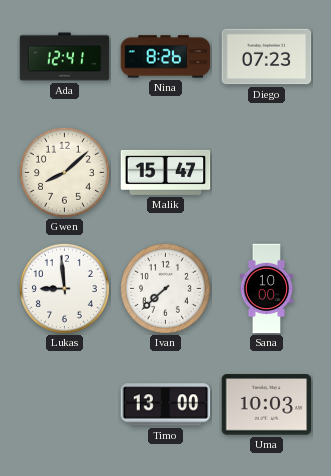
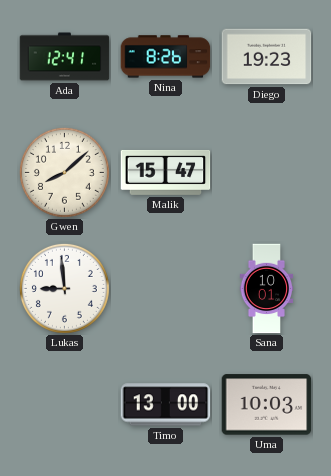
Diego: 07:23 -> 19:23
Ivan: 7:38 -> none
Sana: 10:00 -> 10:01
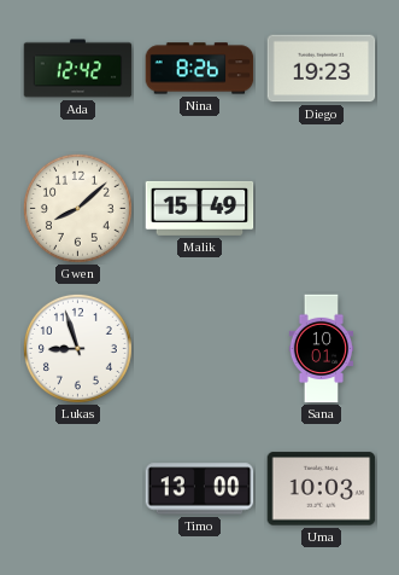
Ada: 12:41 -> 12:42
Malik: 15:47 -> 15:49
Lukas: 8:59 -> 8:57
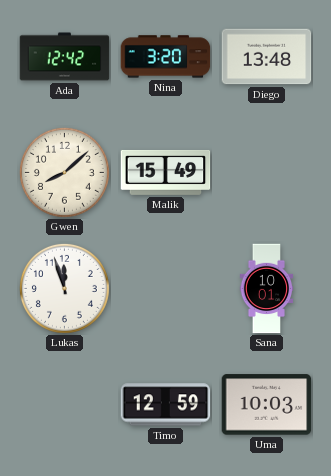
Nina: 8:26 -> 3:20
Diego: 19:23 -> 13:48
Lukas: 8:57 -> 11:57
Timo: 13:00 -> 12:59
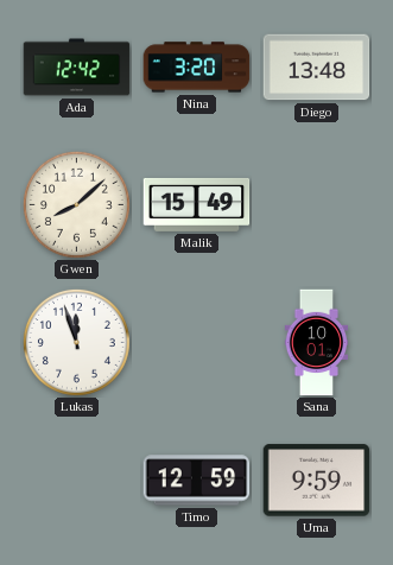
Uma: 10:03 -> 9:59
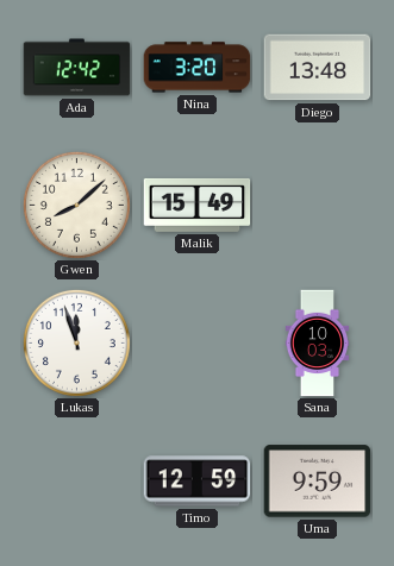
Sana: 10:01 -> 10:03
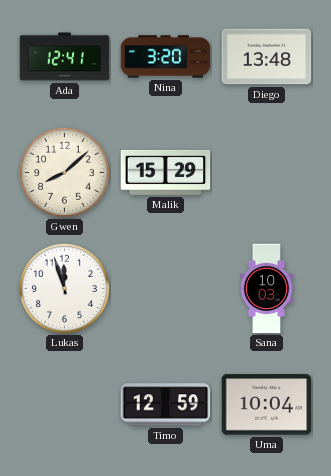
Ada: 12:42 -> 12:41
Malik: 15:49 -> 15:29
Uma: 9:59 -> 10:04
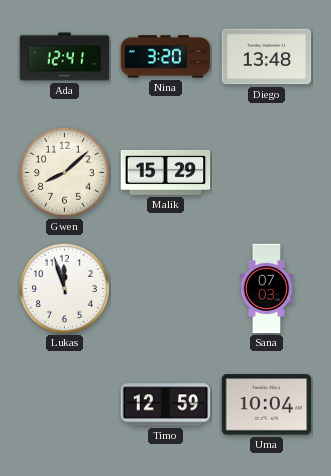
Sana: 10:03 -> 07:03
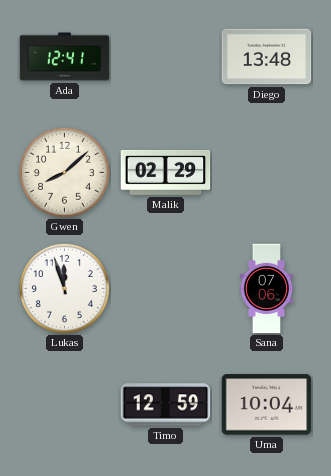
Nina: 3:20 -> none
Malik: 15:29 -> 02:29
Sana: 07:03 -> 07:06
